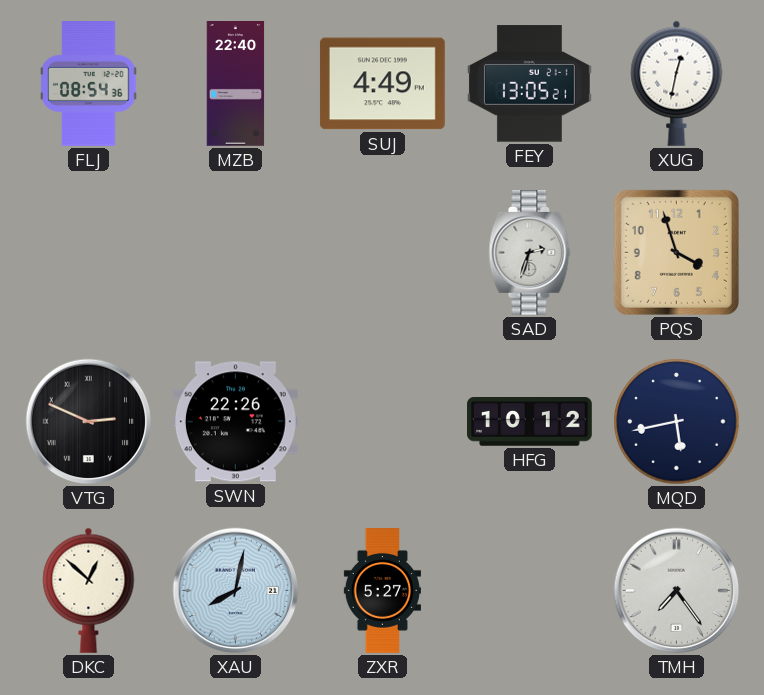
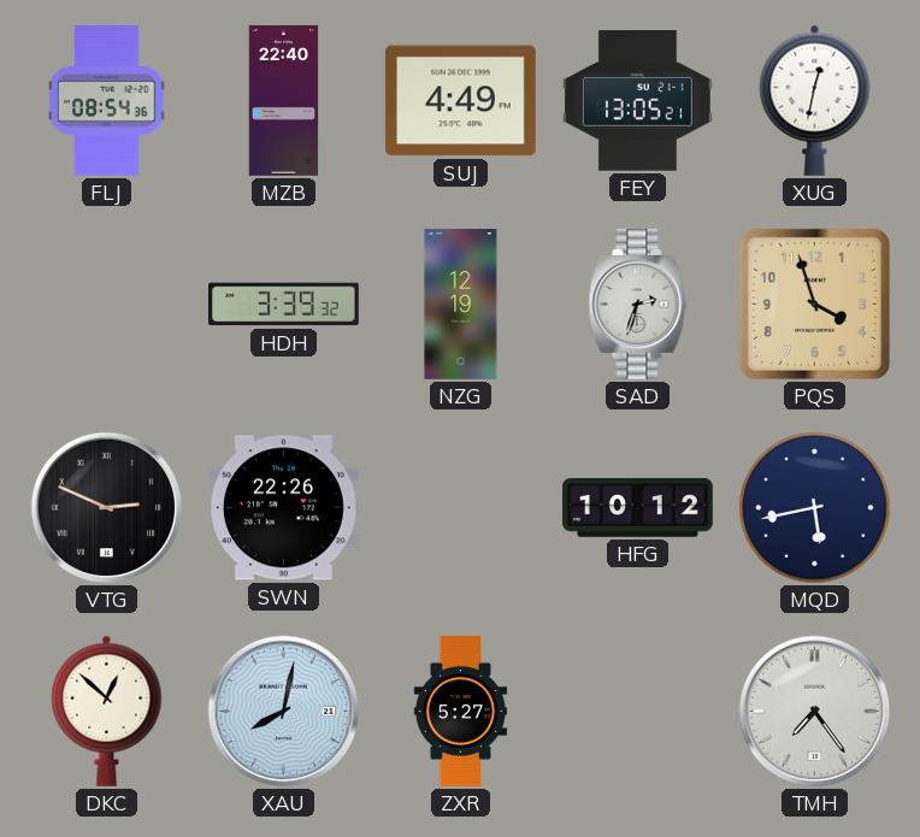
HDH: none -> 3:39
NZG: none -> 12:19
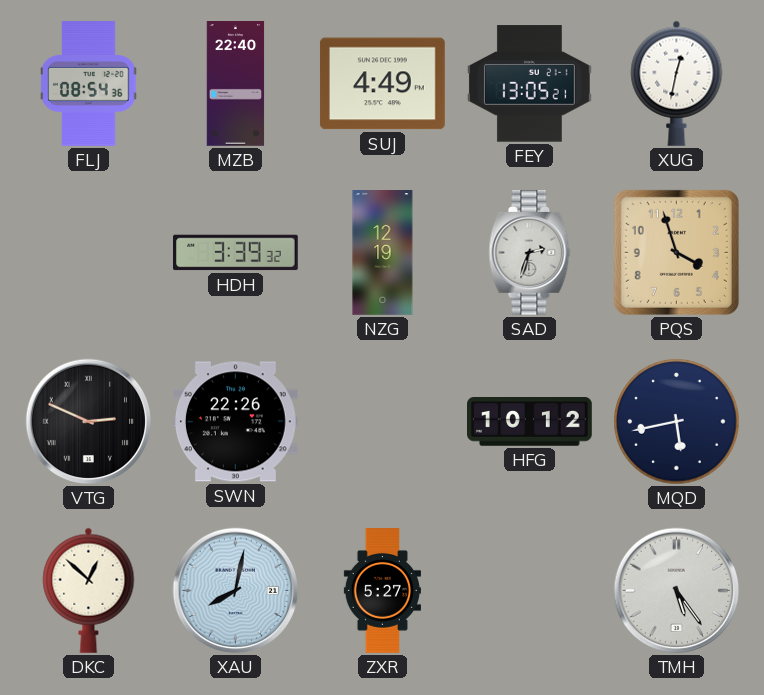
TMH: 7:24 -> 5:24
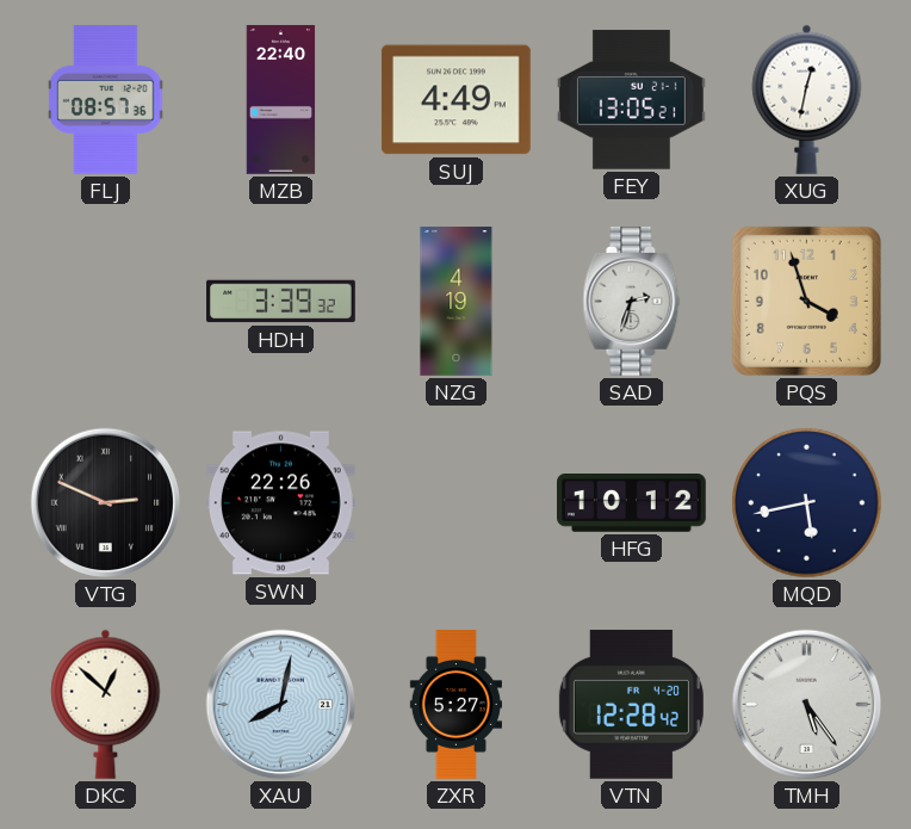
FLJ: 08:54 -> 08:57
NZG: 12:19 -> 4:19
VTN: none -> 12:28
